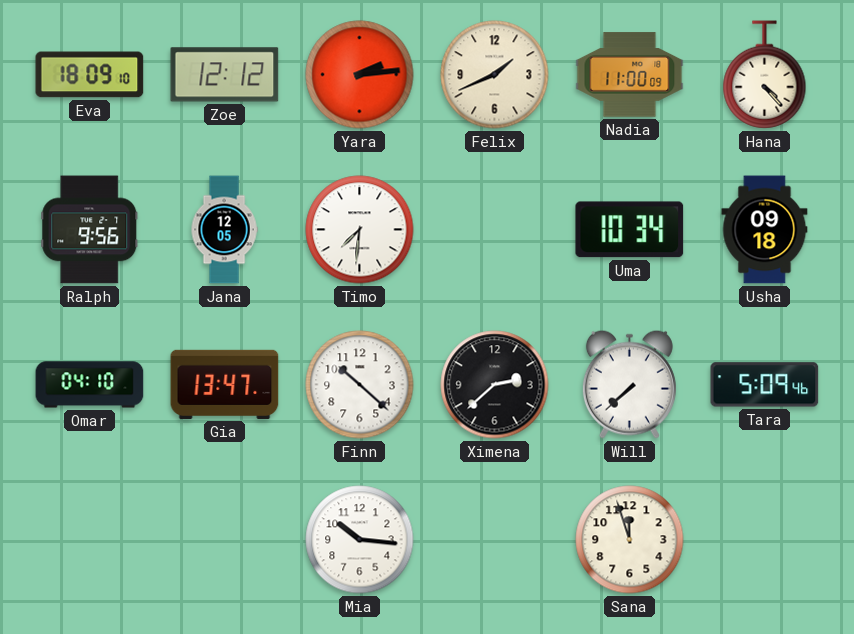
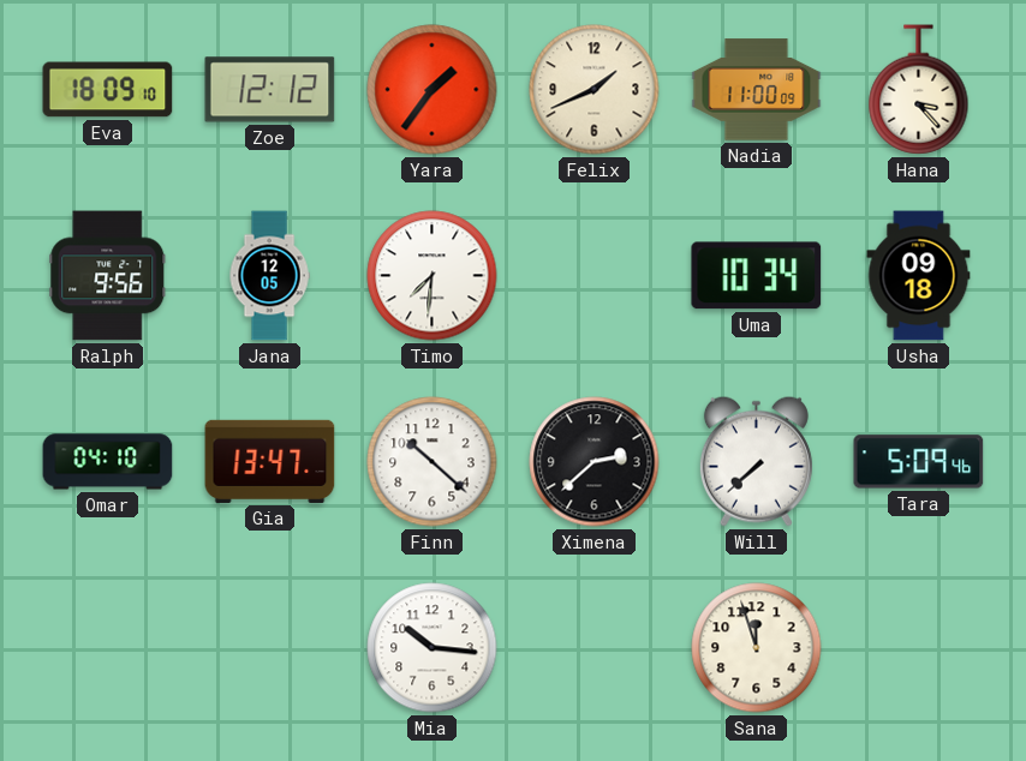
Yara: 2:14 -> 1:36
Hana: 4:23 -> 3:23
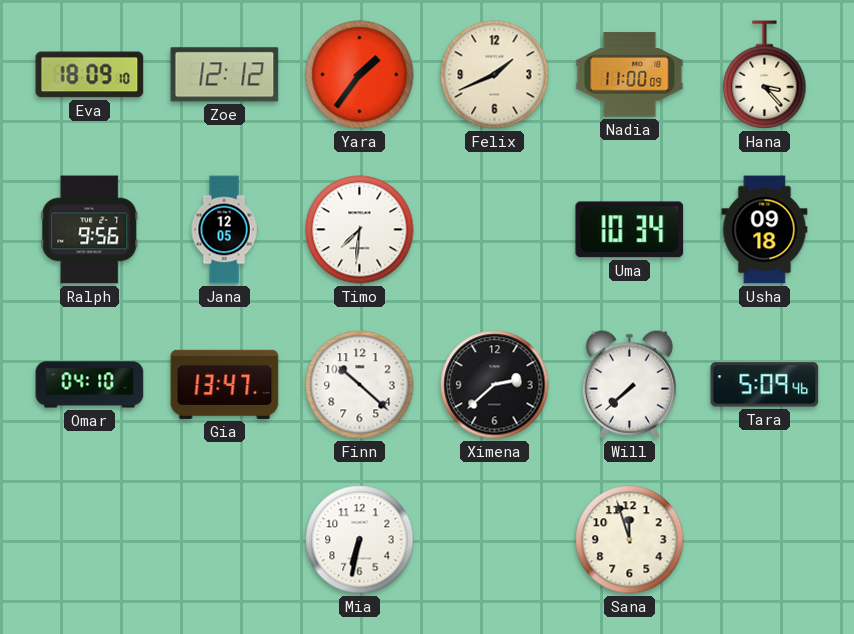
Mia: 10:16 -> 6:32
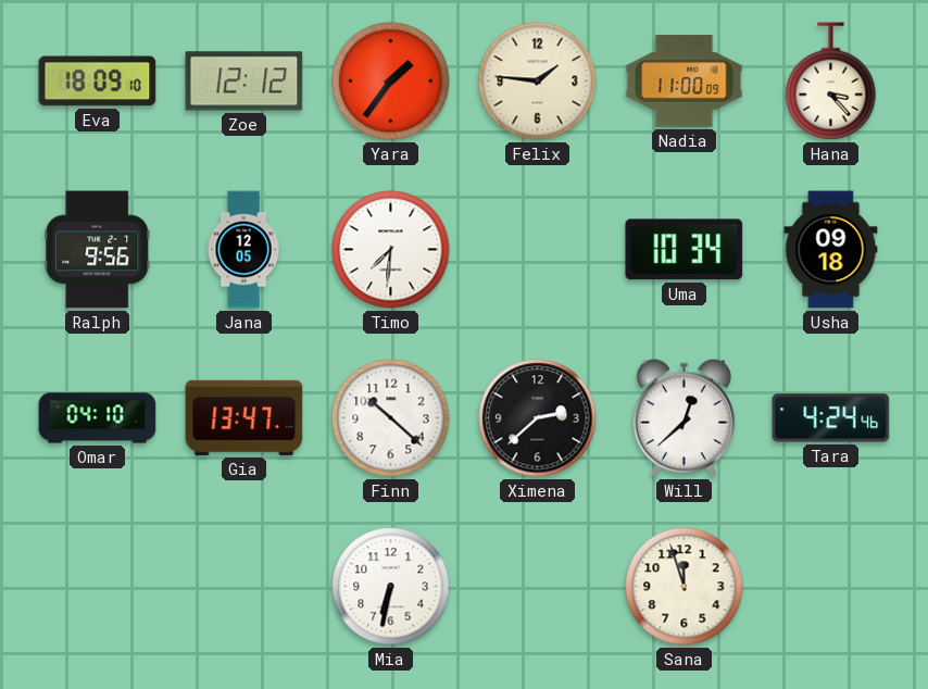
Felix: 1:41 -> 1:46
Will: 7:38 -> 12:38
Tara: 5:09 -> 4:24
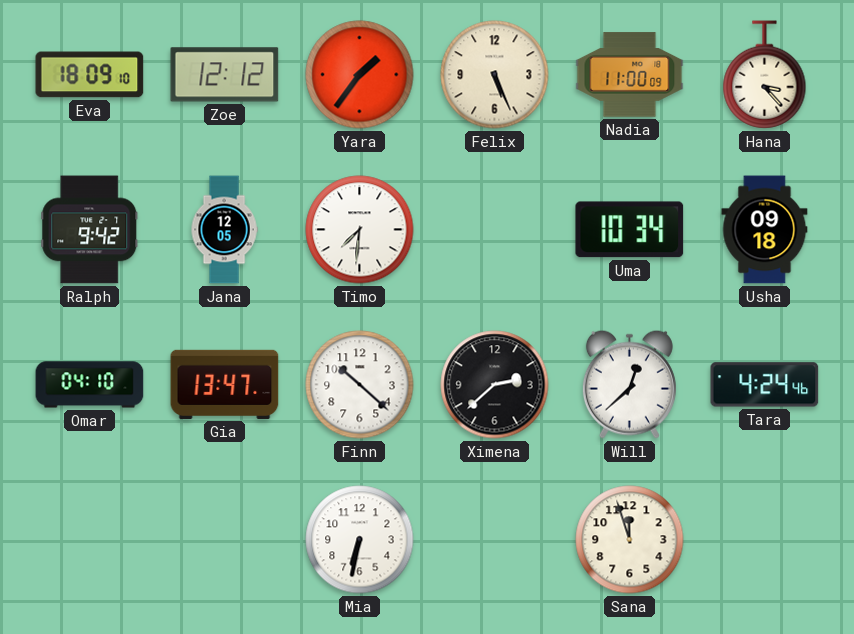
Felix: 1:46 -> 5:26
Ralph: 9:56 -> 9:42
